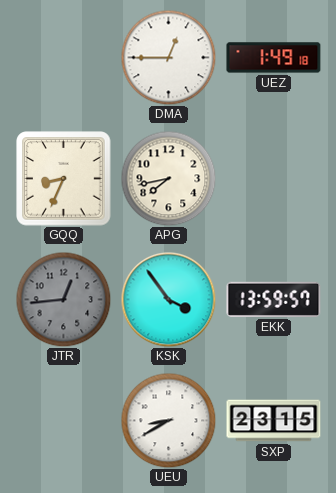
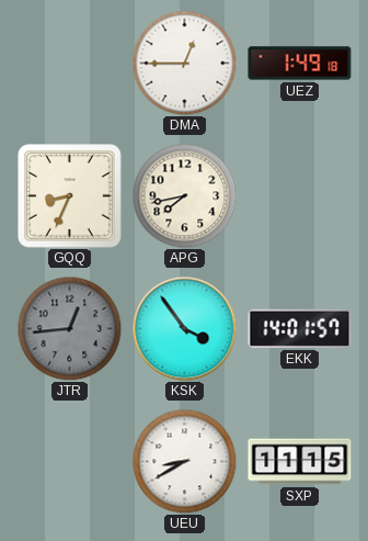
EKK: 13:59 -> 14:01
SXP: 23:15 -> 11:15
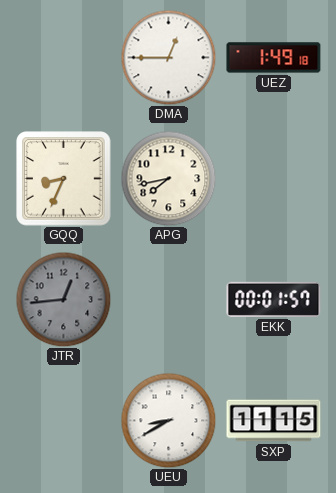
KSK: 3:54 -> none
EKK: 14:01 -> 00:01
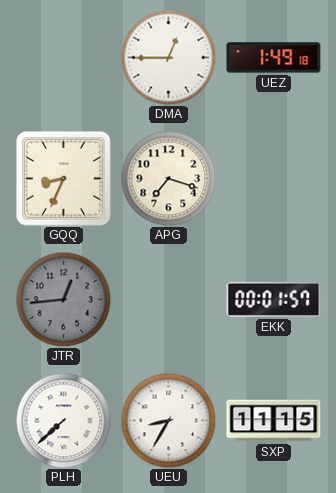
APG: 7:43 -> 7:18
PLH: none -> 7:38
UEU: 8:40 -> 8:35
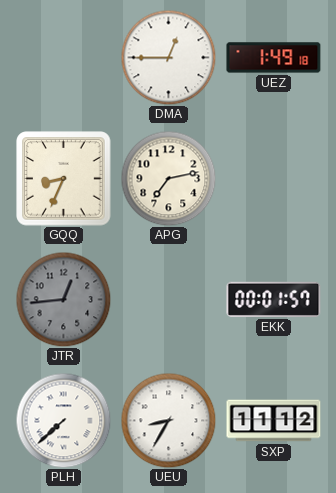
APG: 7:18 -> 7:13
SXP: 11:15 -> 11:12
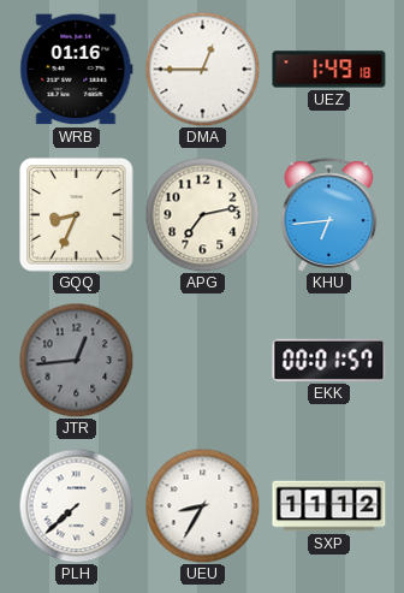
WRB: none -> 01:16
KHU: none -> 6:44
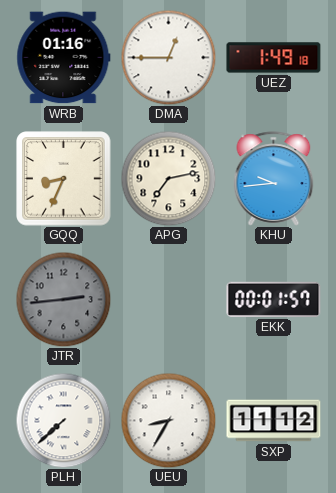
KHU: 6:44 -> 9:44
JTR: 12:44 -> 2:44
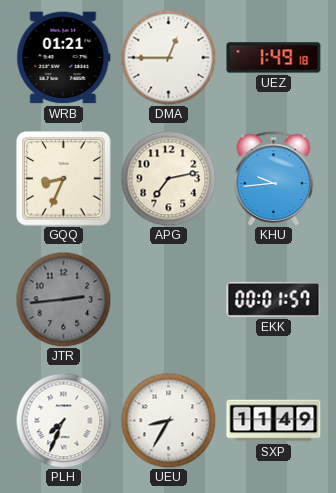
WRB: 01:16 -> 01:21
PLH: 7:38 -> 7:34
SXP: 11:12 -> 11:49
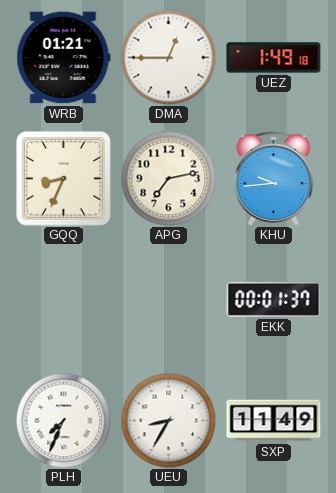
JTR: 2:44 -> none
EKK: 00:01:57 -> 00:01:37
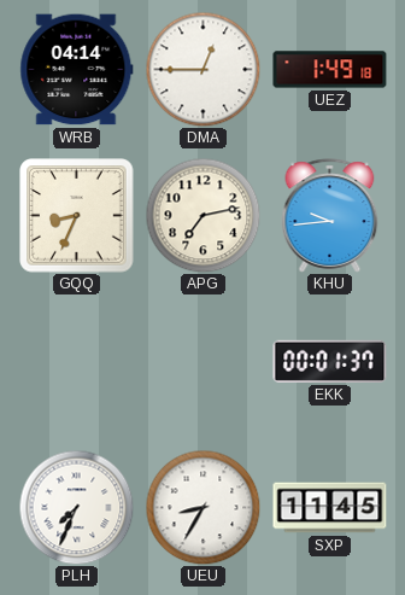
WRB: 01:21 -> 04:14
SXP: 11:49 -> 11:45
